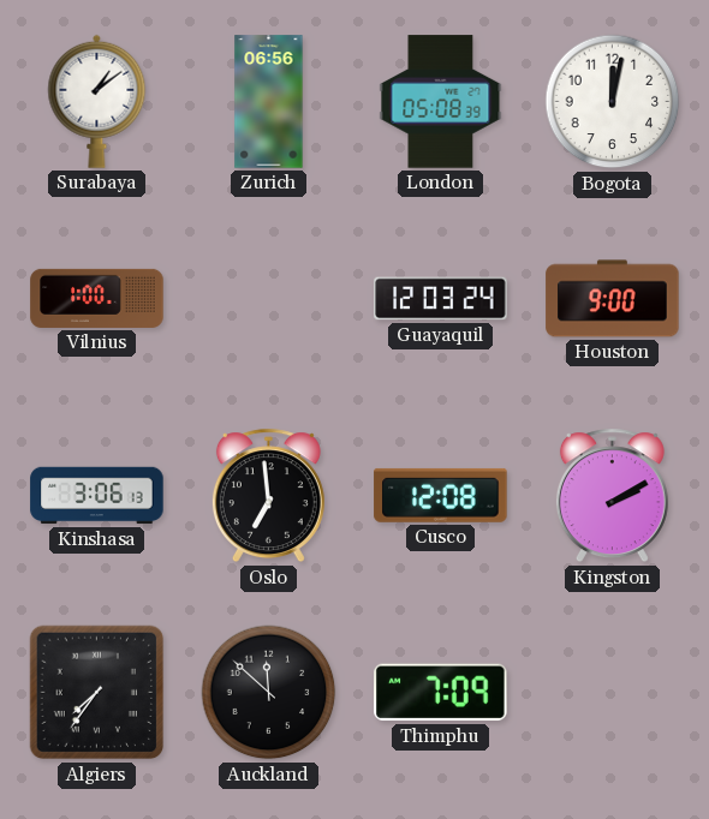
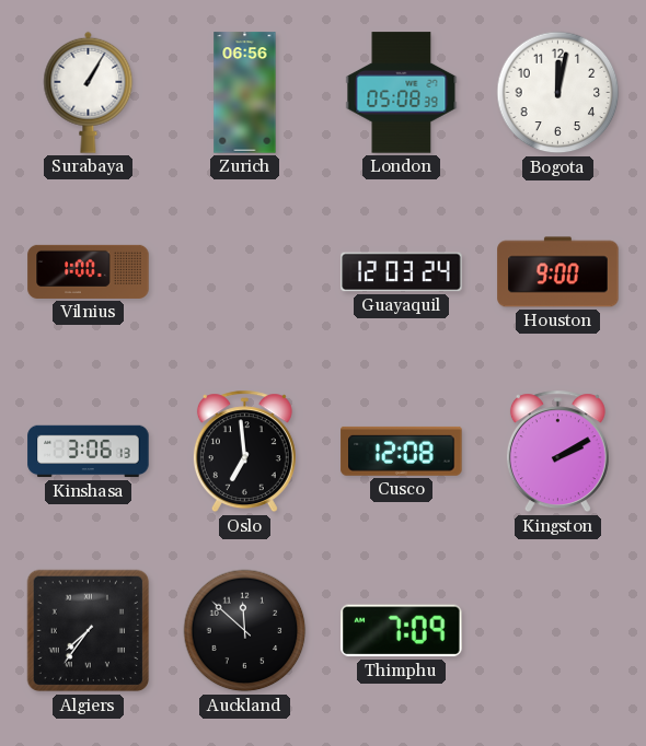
Surabaya: 1:09 -> 1:05
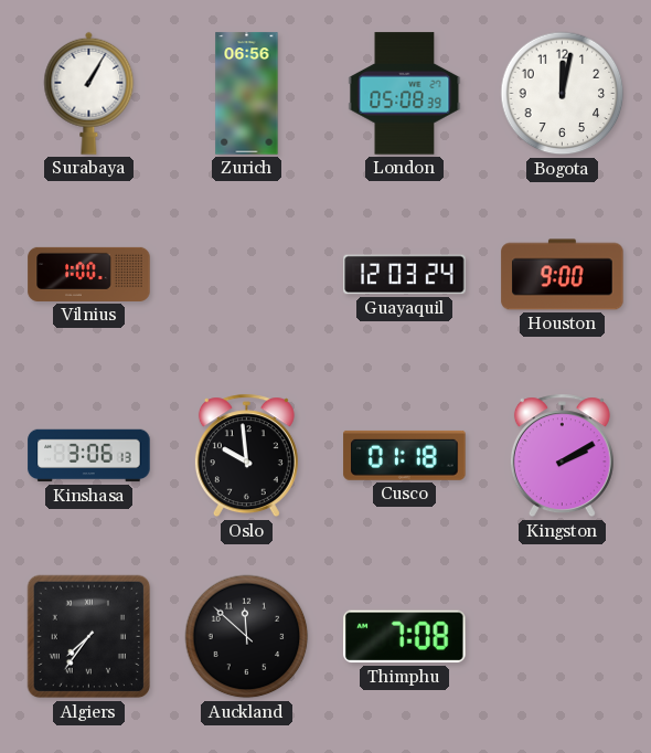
Oslo: 6:59 -> 9:59
Cusco: 12:08 -> 01:18
Thimphu: 7:09 -> 7:08
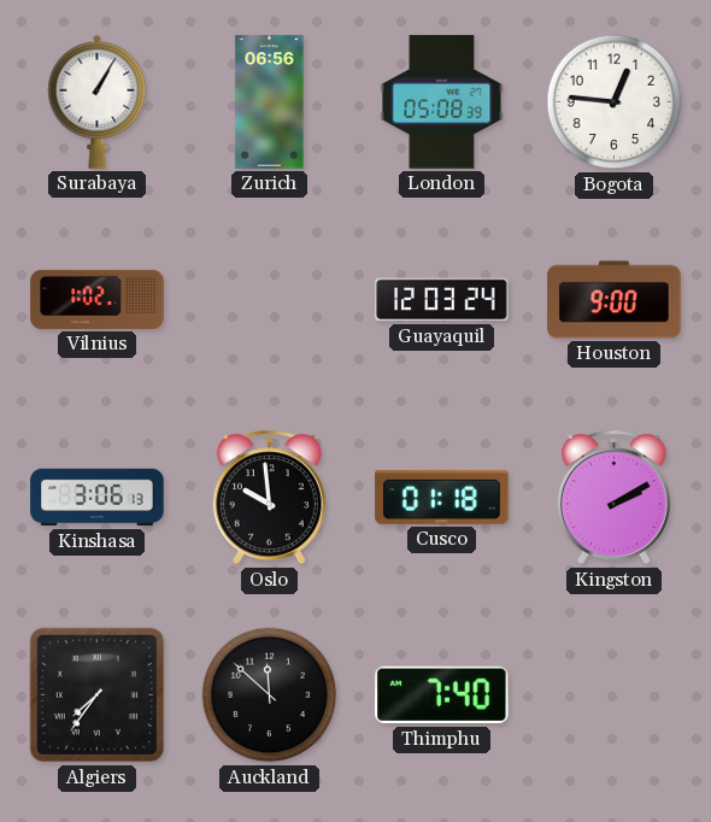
Bogota: 12:02 -> 12:46
Vilnius: 1:00 -> 1:02
Thimphu: 7:08 -> 7:40
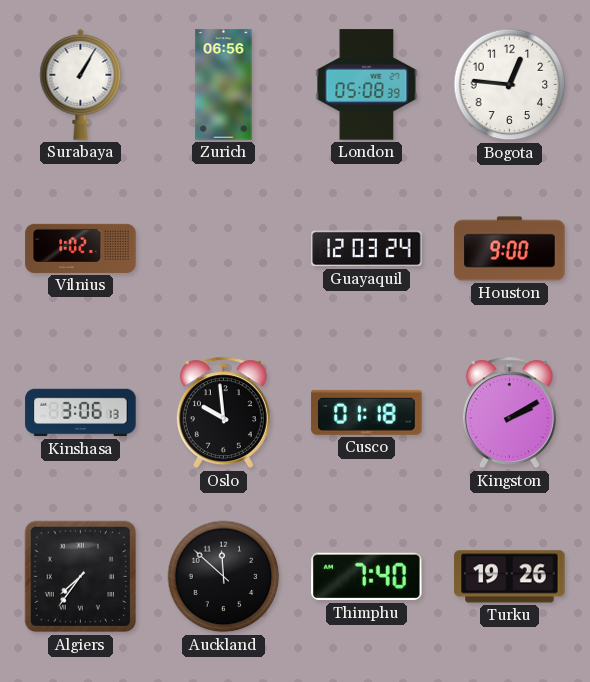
Turku: none -> 19:26
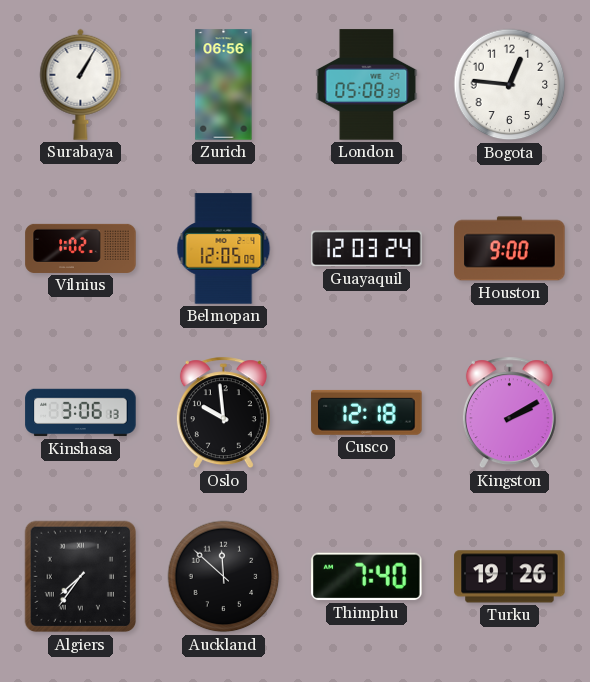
Belmopan: none -> 12:05
Cusco: 01:18 -> 12:18
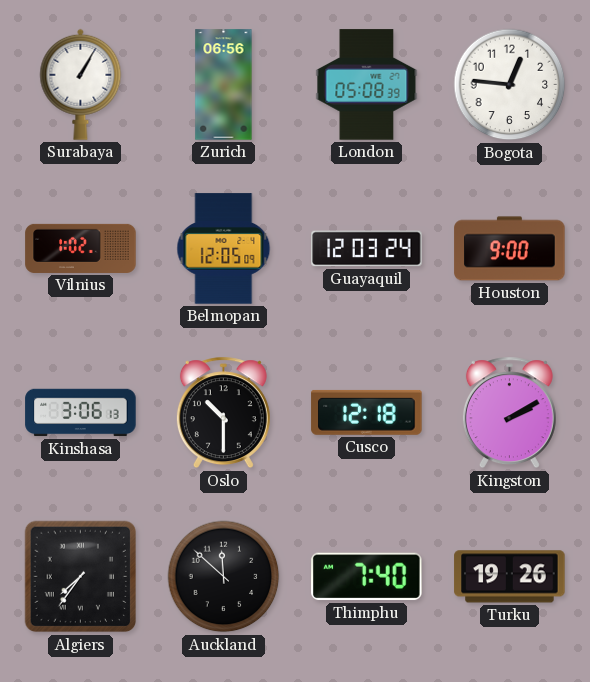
Oslo: 9:59 -> 10:30
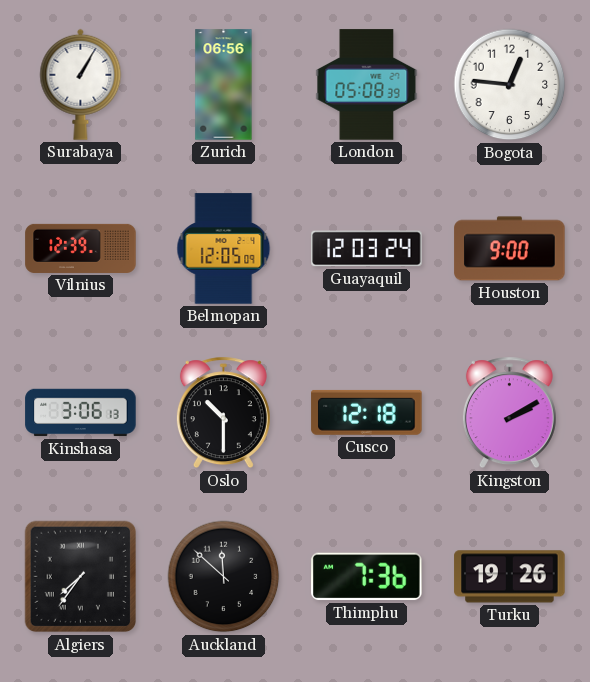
Vilnius: 1:02 -> 12:39
Thimphu: 7:40 -> 7:36
